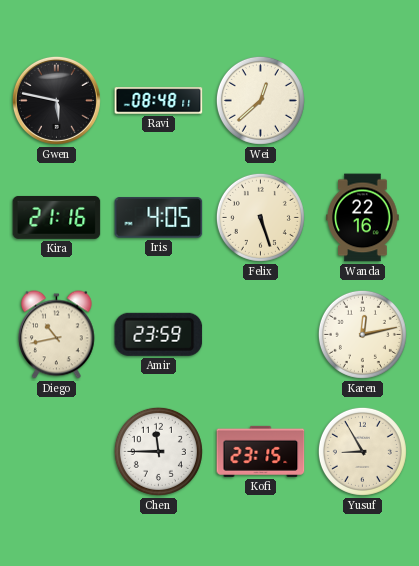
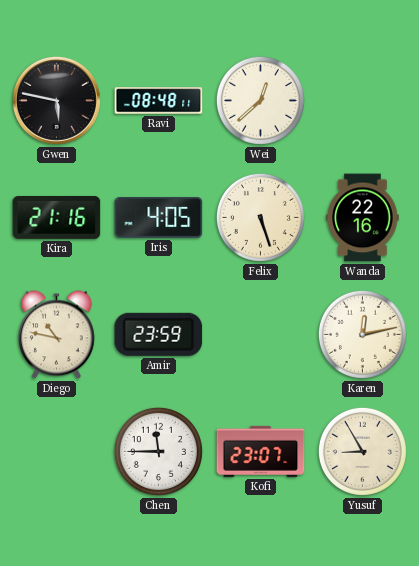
Diego: 10:43 -> 10:47
Kofi: 23:15 -> 23:07
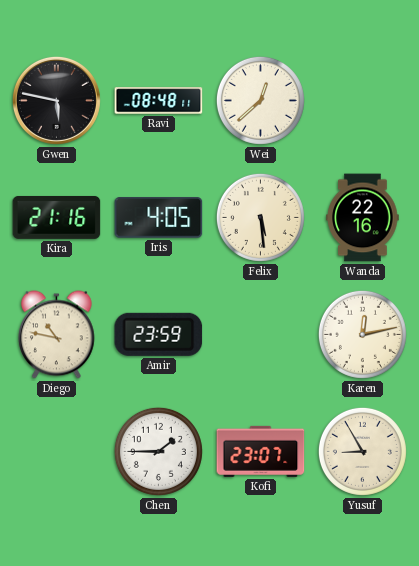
Felix: 5:27 -> 5:29
Chen: 11:45 -> 1:45
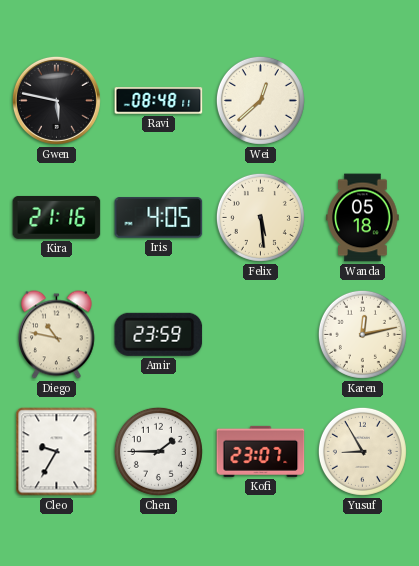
Wanda: 22:16 -> 05:18
Cleo: none -> 9:35
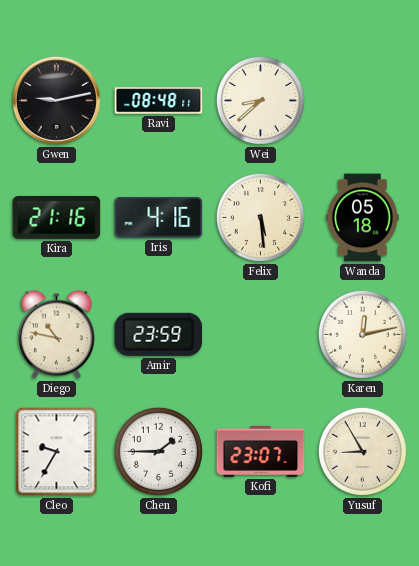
Gwen: 5:47 -> 9:13
Wei: 12:38 -> 8:38
Iris: 4:05 -> 4:16
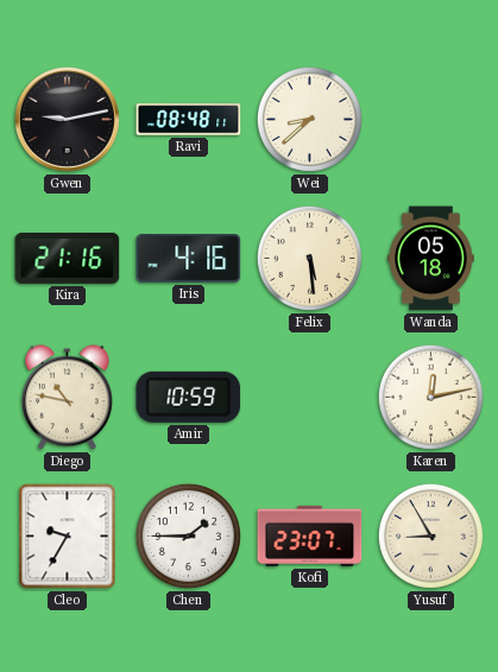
Amir: 23:59 -> 10:59
